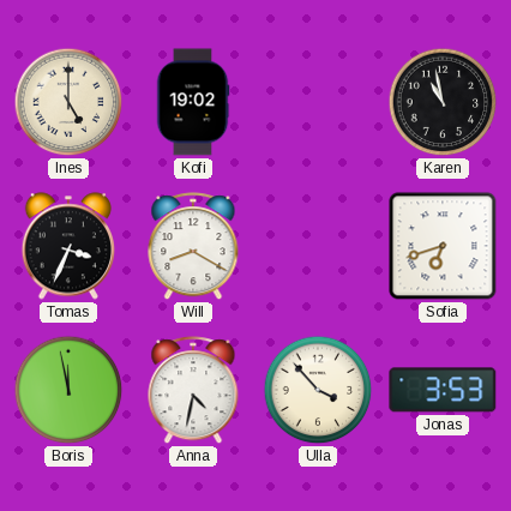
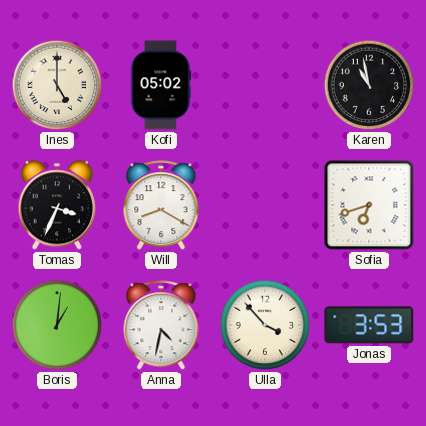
Kofi: 19:02 -> 05:02
Boris: 11:58 -> 1:01
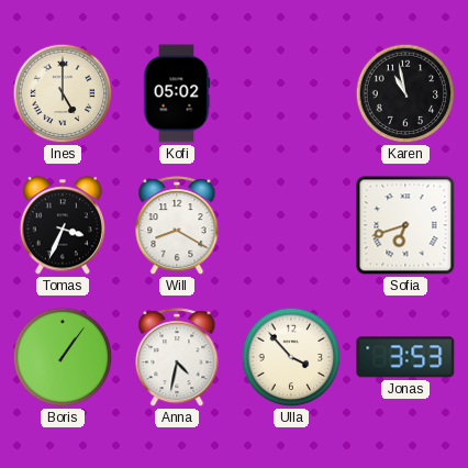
Boris: 1:01 -> 1:06
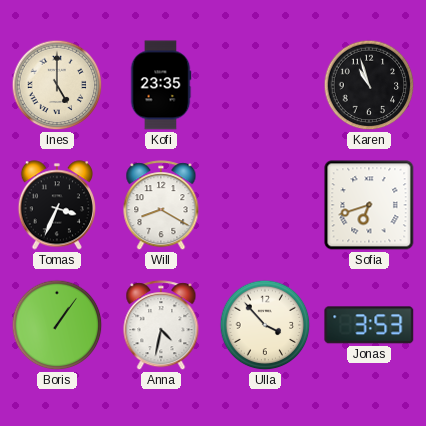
Kofi: 05:02 -> 23:35
Karen: 10:58 -> 10:57
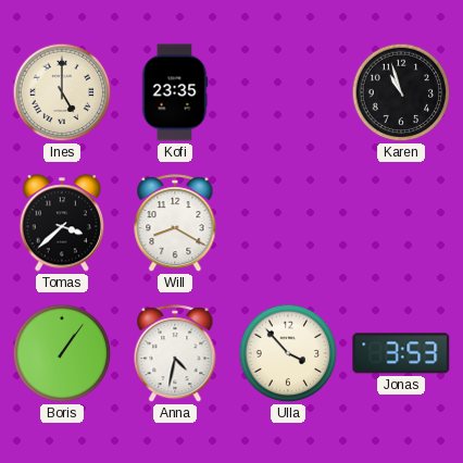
Tomas: 3:34 -> 3:38
Sofia: 6:42 -> none
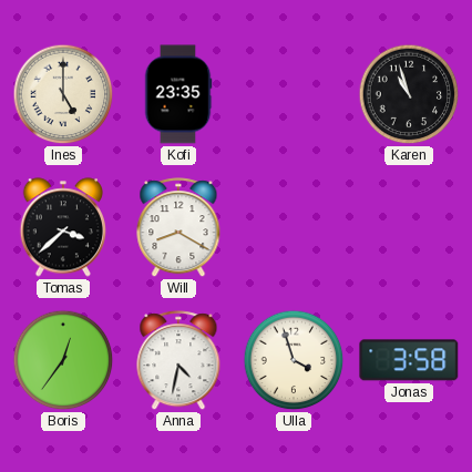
Boris: 1:06 -> 12:36
Ulla: 3:53 -> 3:57
Jonas: 3:53 -> 3:58
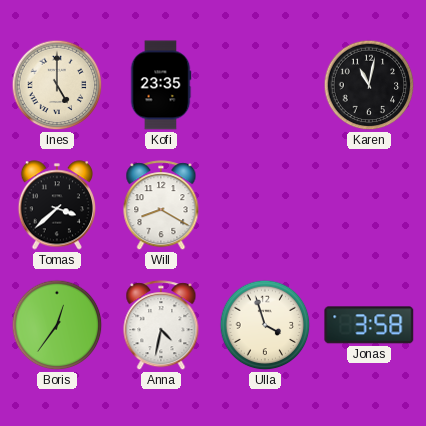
Karen: 10:57 -> 11:02
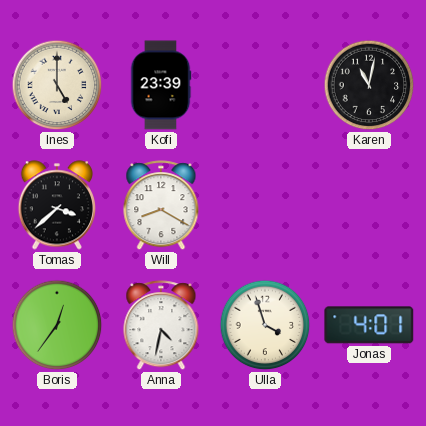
Kofi: 23:35 -> 23:39
Jonas: 3:58 -> 4:01
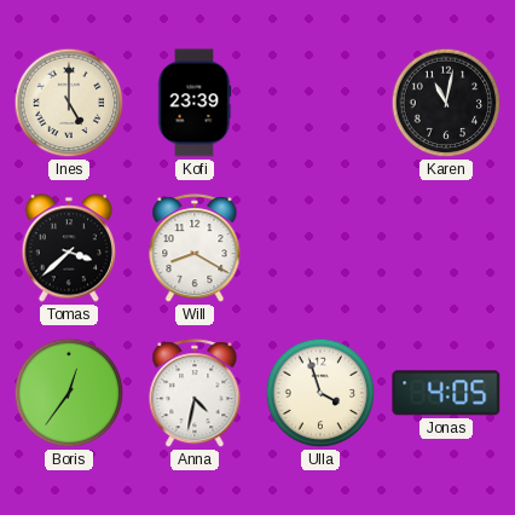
Jonas: 4:01 -> 4:05
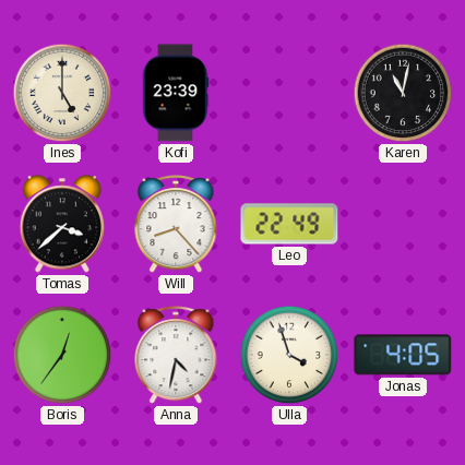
Will: 8:20 -> 8:23
Leo: none -> 22:49
